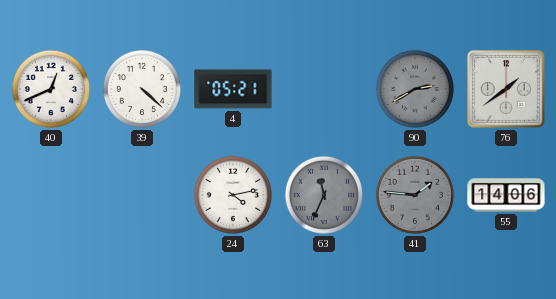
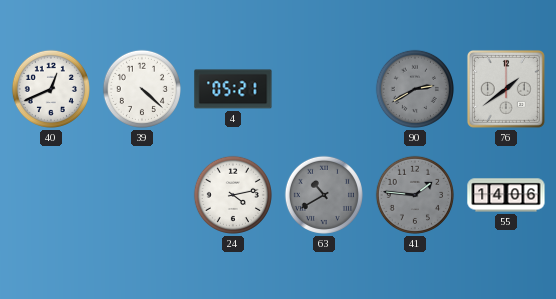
63: 11:34 -> 10:40
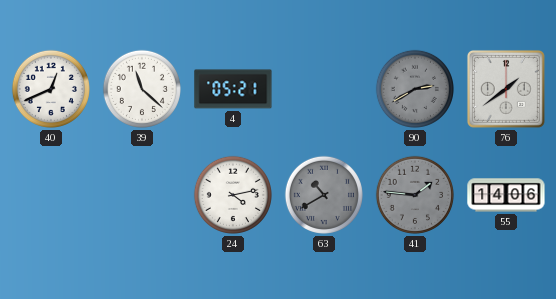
39: 4:22 -> 11:22
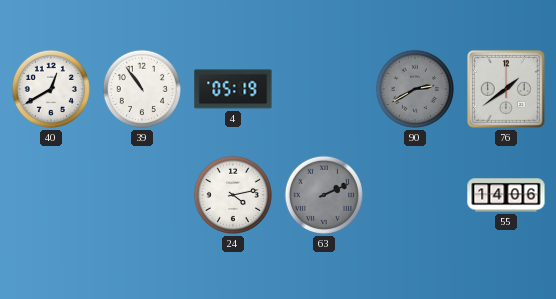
40: 12:41 -> 12:40
39: 11:22 -> 10:54
4: 05:21 -> 05:19
63: 10:40 -> 2:11
41: 1:46 -> none
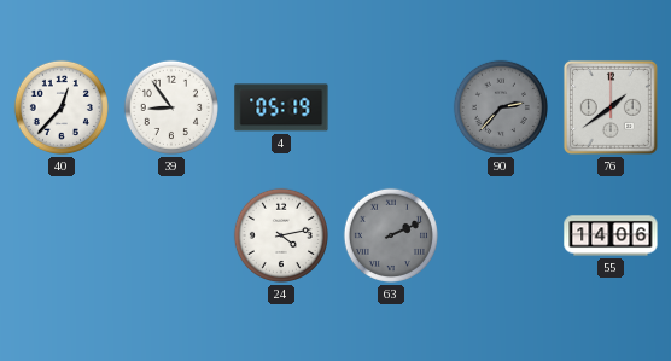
40: 12:40 -> 12:37
39: 10:54 -> 8:54
90: 2:40 -> 2:37
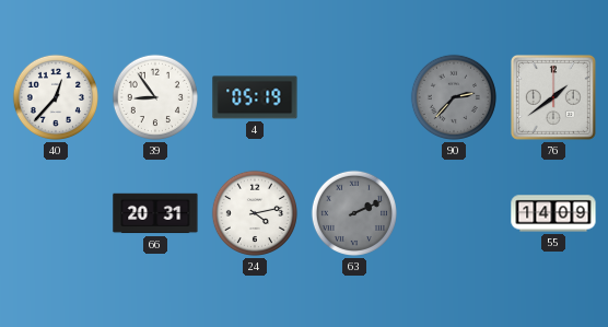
66: none -> 20:31
55: 14:06 -> 14:09
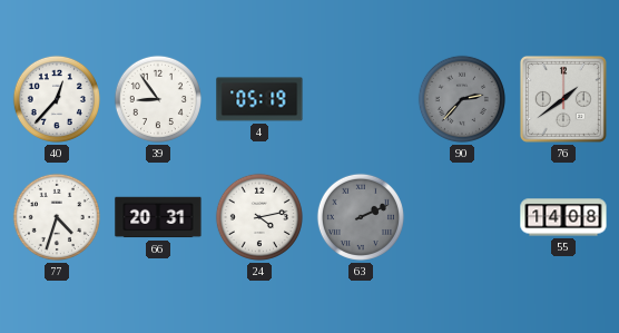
77: none -> 4:33
55: 14:09 -> 14:08
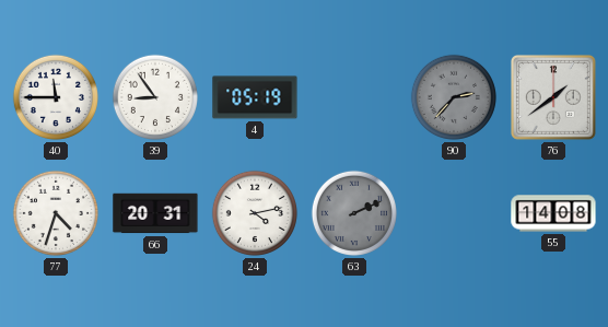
40: 12:37 -> 11:45
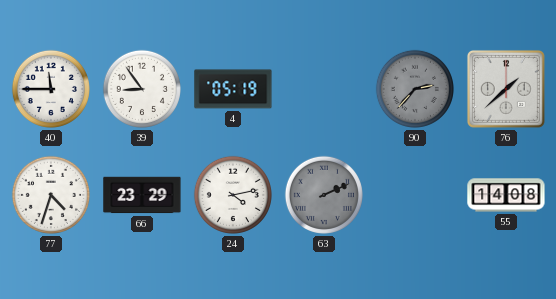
76: 1:39 -> 1:38
66: 20:31 -> 23:29
